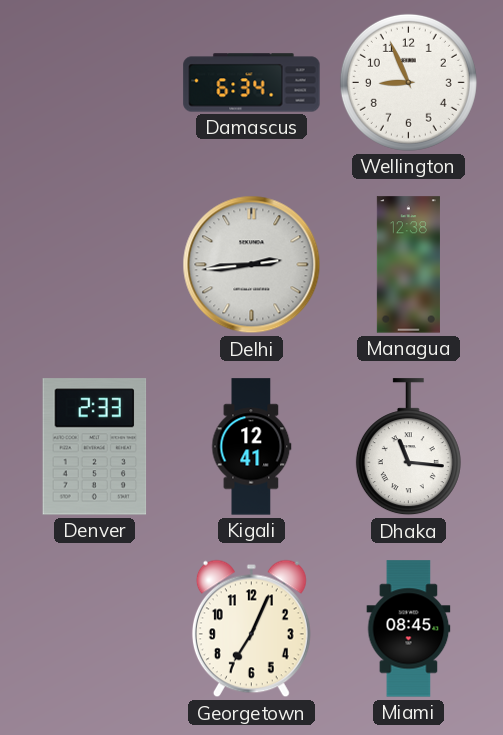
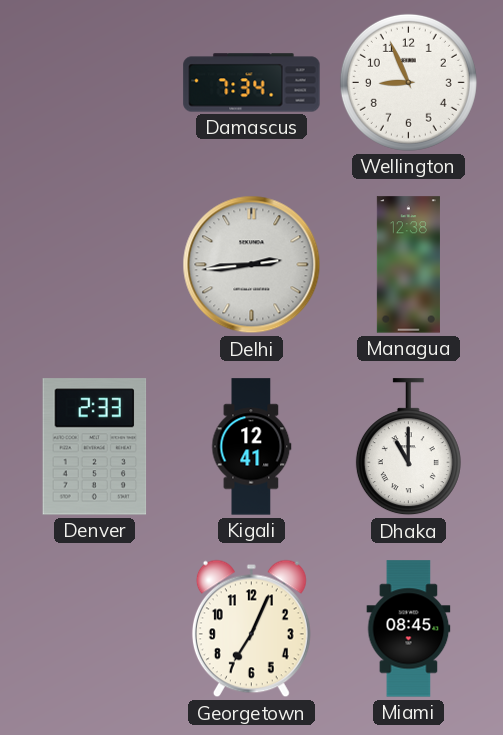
Damascus: 6:34 -> 7:34
Dhaka: 11:16 -> 11:00
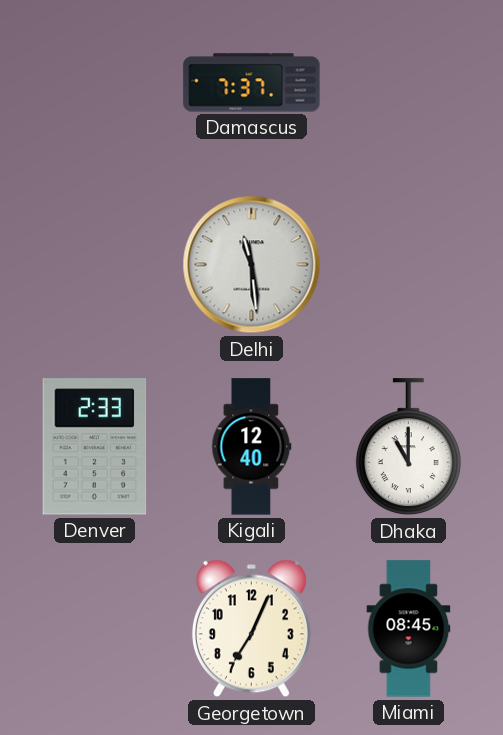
Damascus: 7:34 -> 7:37
Wellington: 8:56 -> none
Delhi: 2:44 -> 11:29
Managua: 12:38 -> none
Kigali: 12:41 -> 12:40
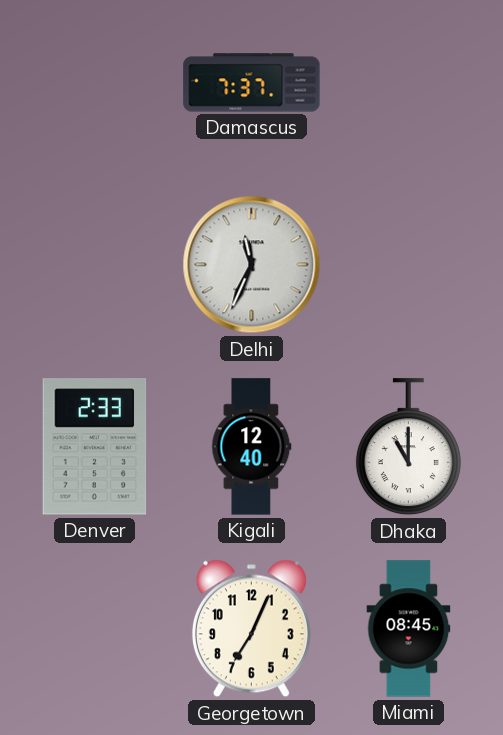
Delhi: 11:29 -> 11:34
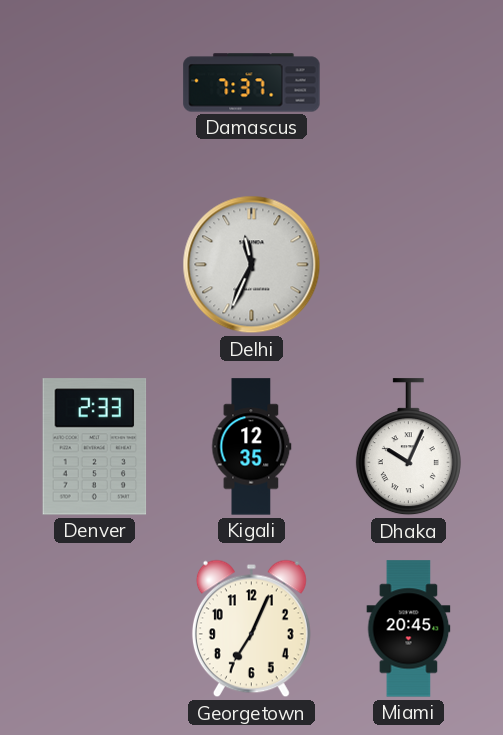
Kigali: 12:40 -> 12:35
Dhaka: 11:00 -> 10:04
Miami: 08:45 -> 20:45
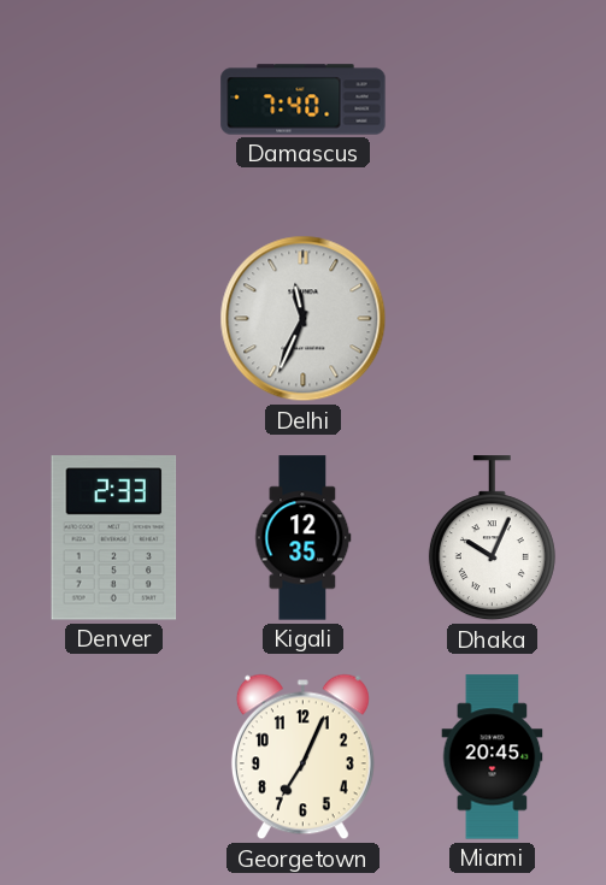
Damascus: 7:37 -> 7:40
